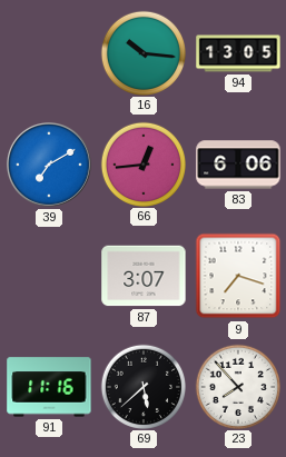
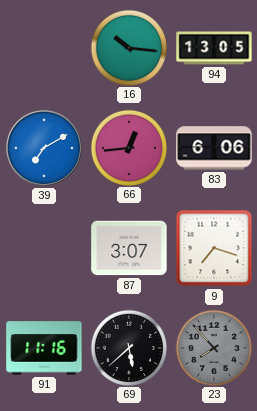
23 dial: white -> grey
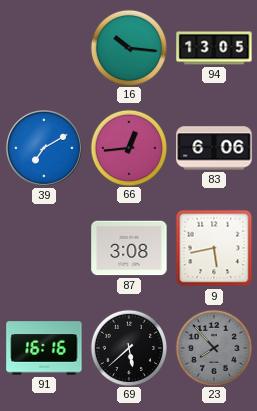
87: 3:07 -> 3:08
9: 7:18 -> 5:43
91: 11:16 -> 16:16
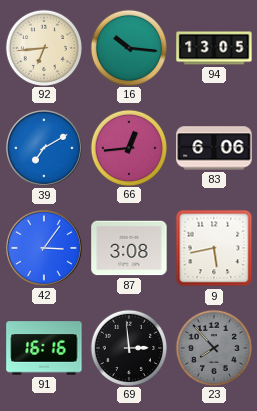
92: none -> 6:44
42: none -> 3:06
69: 5:38 -> 2:59
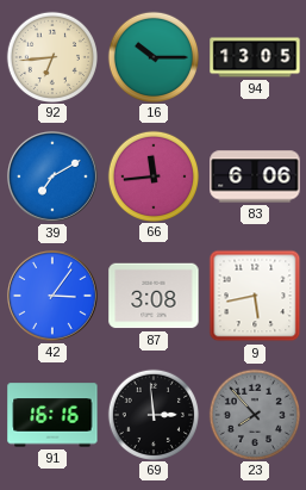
16: 10:16 -> 10:15
66: 12:44 -> 11:44
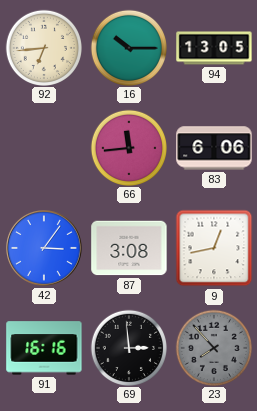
39: 7:10 -> none
9: 5:43 -> 12:43
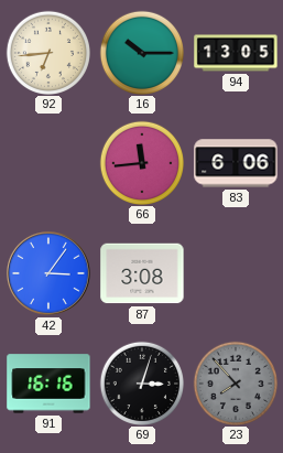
9: 12:43 -> none
69: 2:59 -> 3:03
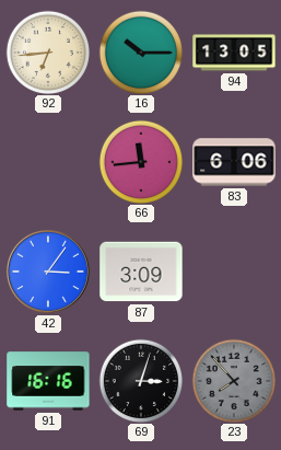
87: 3:08 -> 3:09
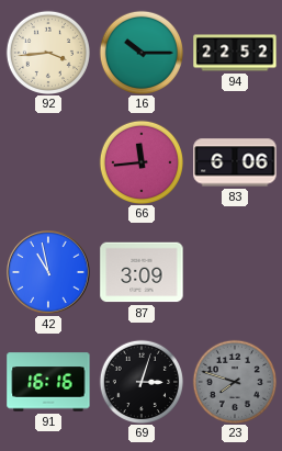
92: 6:44 -> 3:44
94: 13:05 -> 22:52
42: 3:06 -> 10:58
23: 7:53 -> 7:48
